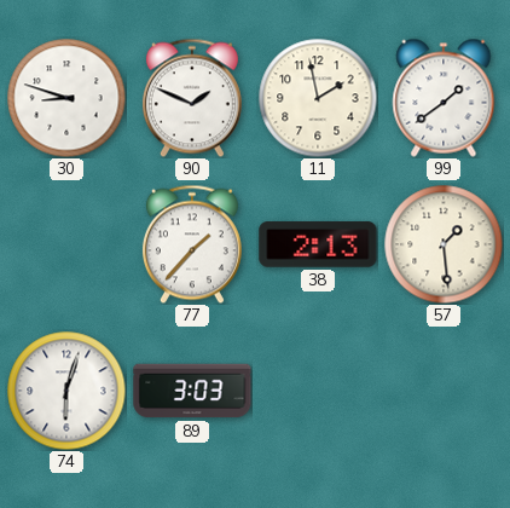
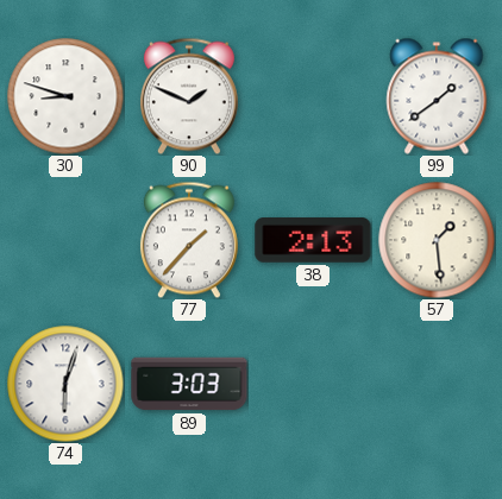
11: 1:58 -> none
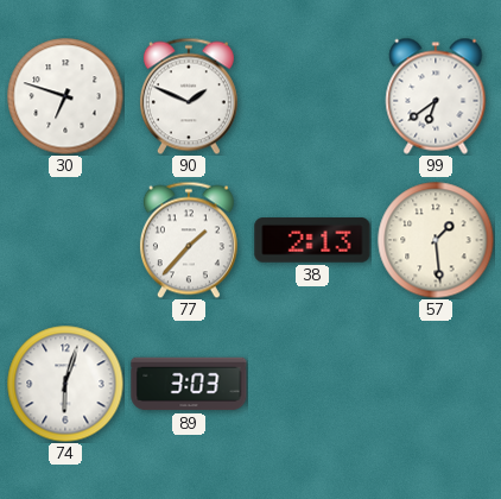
30: 8:48 -> 6:48
99: 1:39 -> 6:39
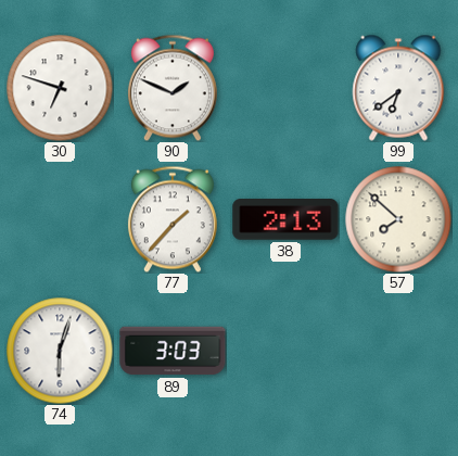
57: 1:29 -> 7:52
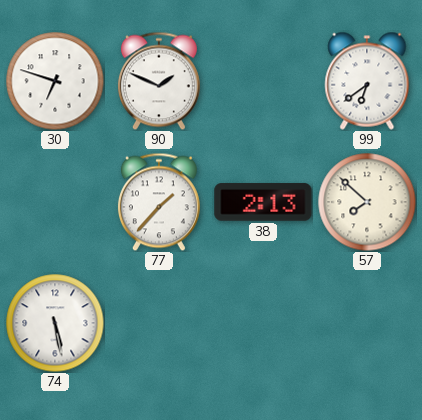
74: 6:03 -> 5:28
89: 3:03 -> none
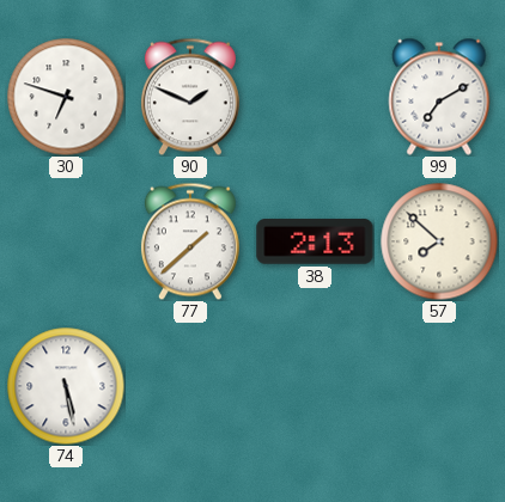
99: 6:39 -> 7:10
77: 1:37 -> 1:38
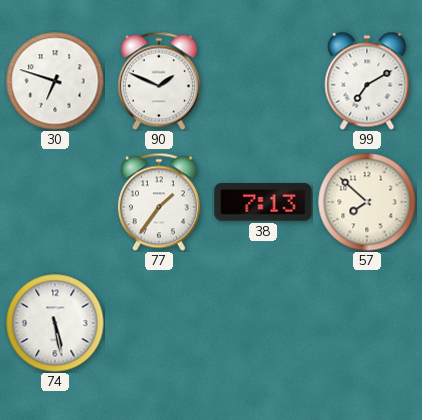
77: 1:38 -> 1:36
38: 2:13 -> 7:13
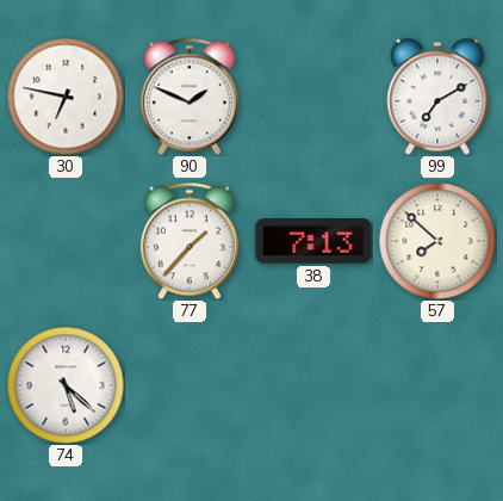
30: 6:48 -> 6:47
77: 1:36 -> 1:37
74: 5:28 -> 5:22
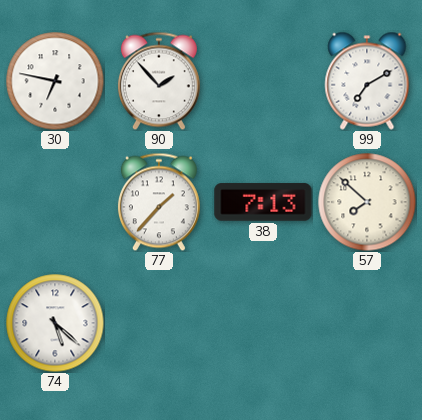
90: 1:49 -> 1:53
